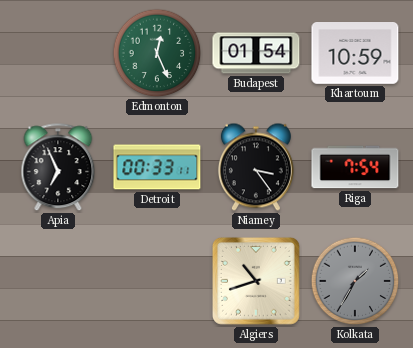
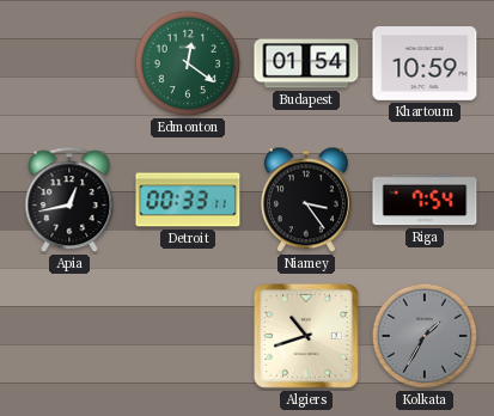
Edmonton: 12:26 -> 12:21
Apia: 6:56 -> 12:43
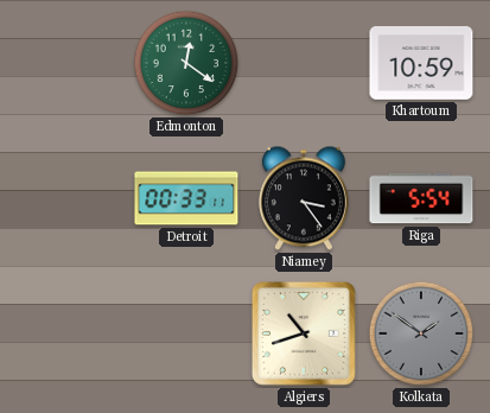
Budapest: 01:54 -> none
Apia: 12:43 -> none
Riga: 7:54 -> 5:54
Kolkata: 1:35 -> 1:51
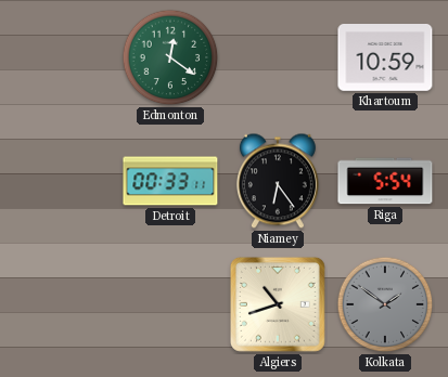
Niamey: 3:24 -> 6:24
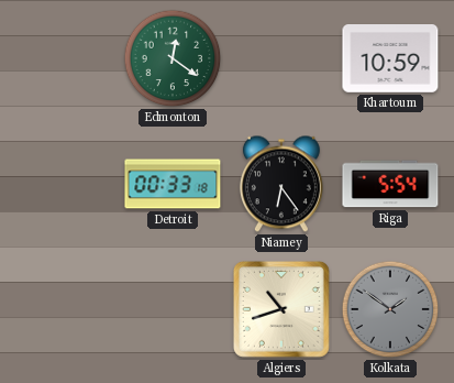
Detroit: 00:33:11 -> 00:33:18
